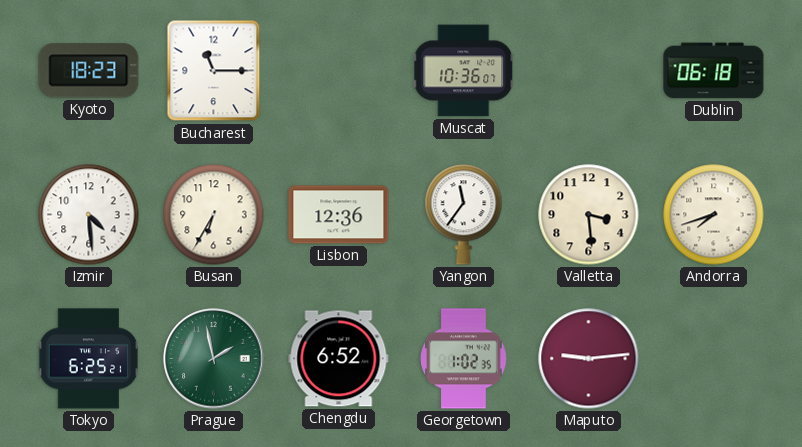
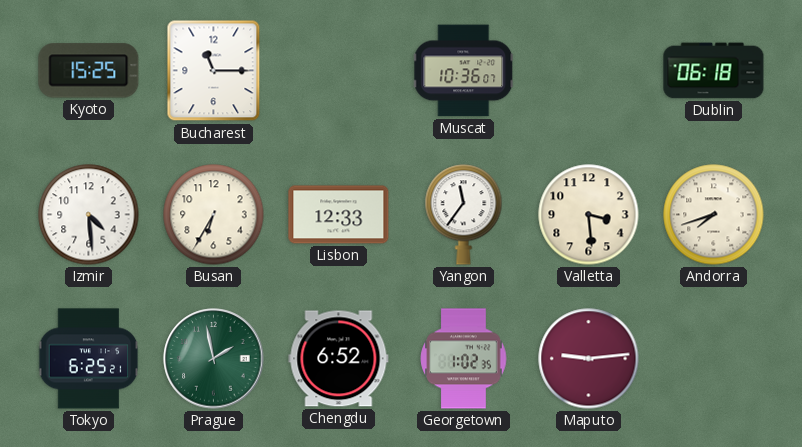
Kyoto: 18:23 -> 15:25
Lisbon: 12:36 -> 12:33
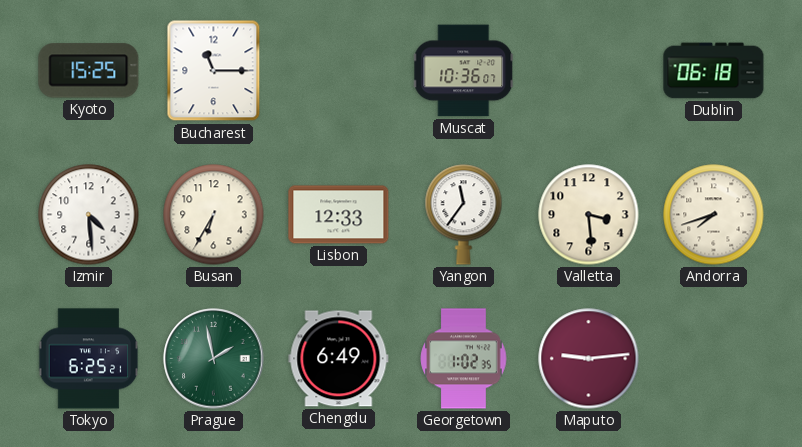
Chengdu: 6:52 -> 6:49
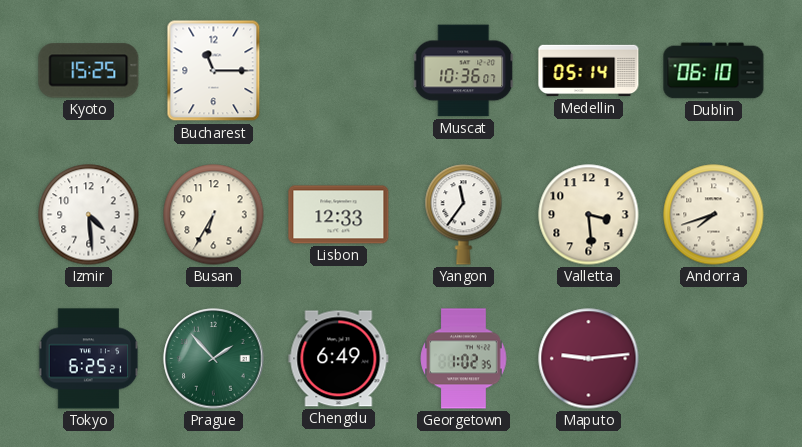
Medellin: none -> 05:14
Dublin: 06:18 -> 06:10
Prague: 1:58 -> 1:53
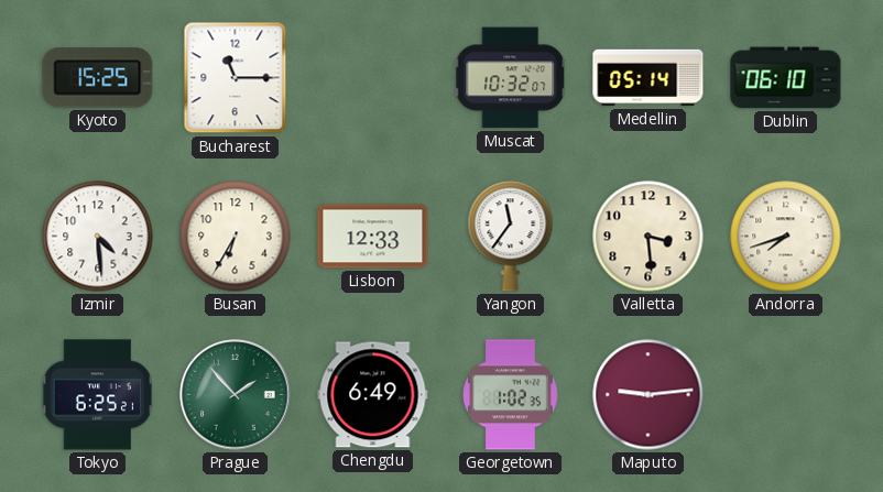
Muscat: 10:36 -> 10:32
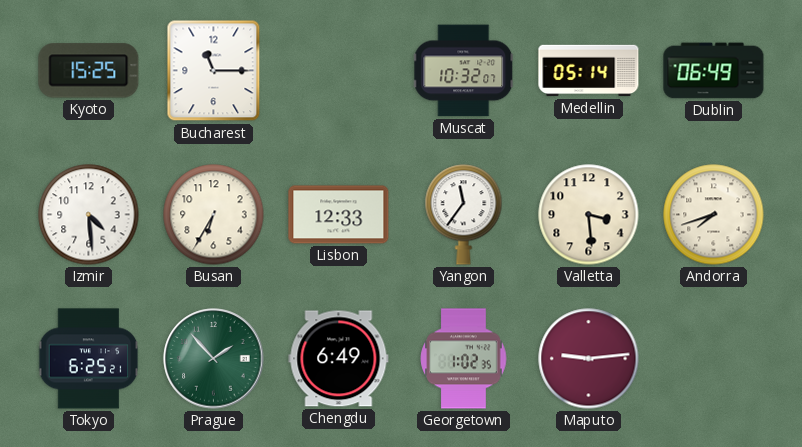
Dublin: 06:10 -> 06:49
